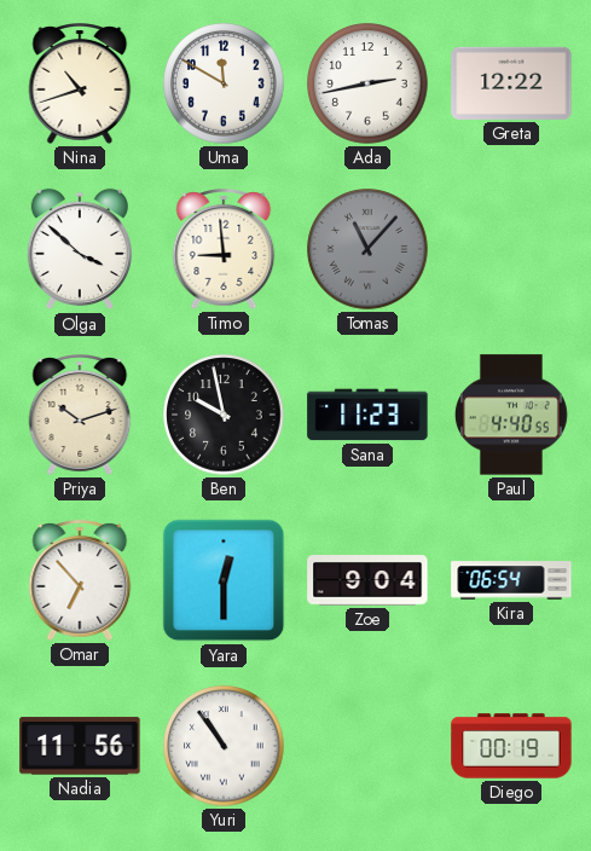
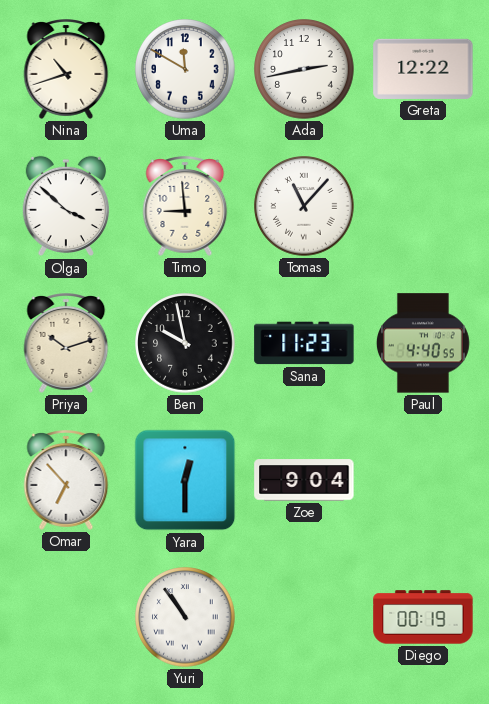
Tomas dial: grey -> white
Kira: 06:54 -> none
Nadia: 11:56 -> none
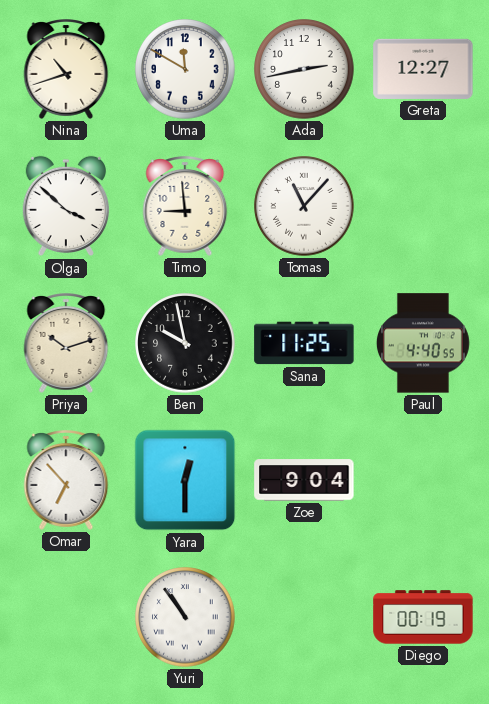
Greta: 12:22 -> 12:27
Sana: 11:23 -> 11:25
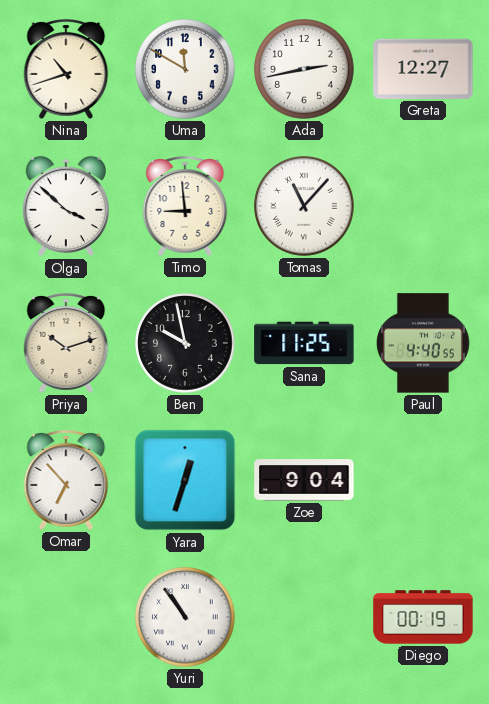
Yara: 12:30 -> 12:33
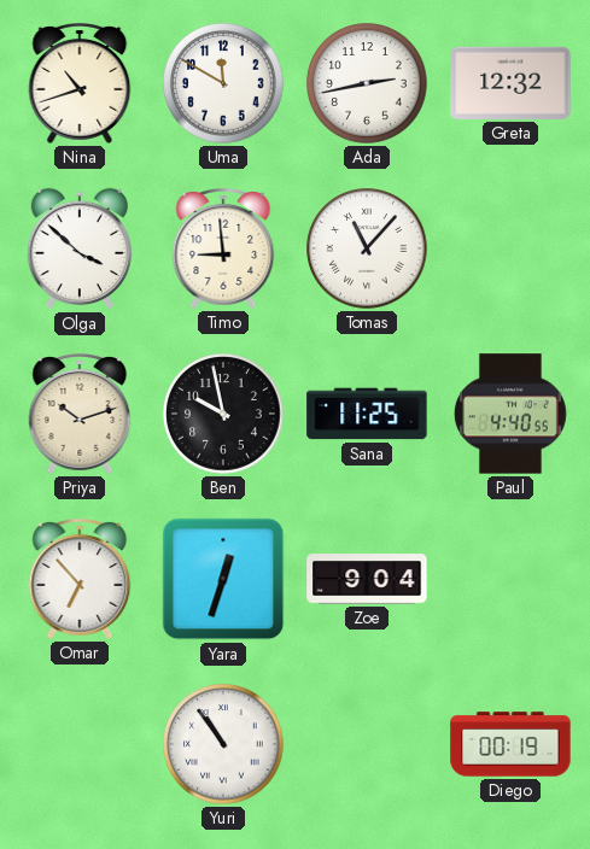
Greta: 12:27 -> 12:32
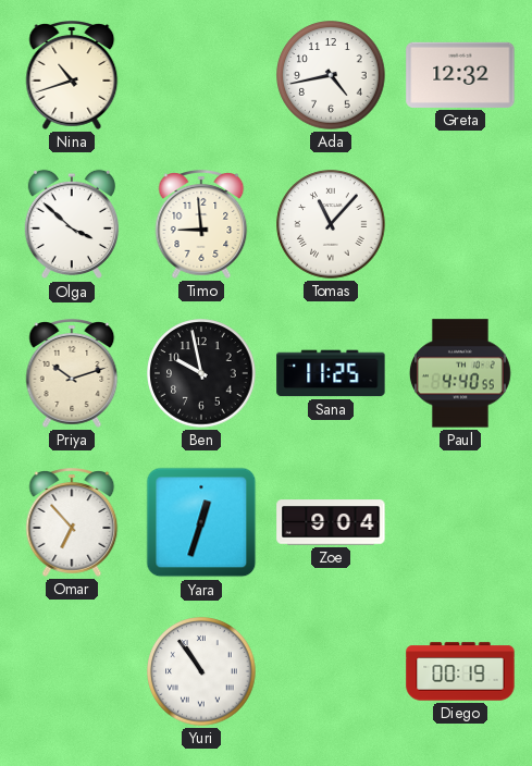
Uma: 11:50 -> none
Ada: 2:43 -> 4:43
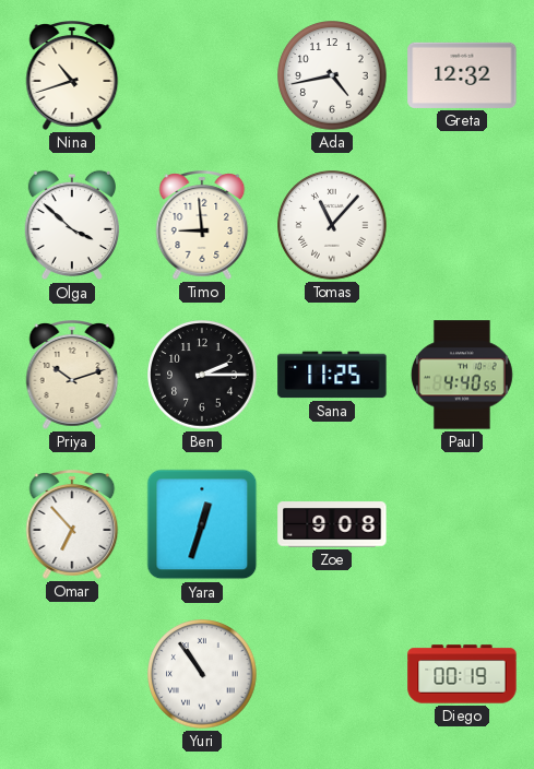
Ben: 9:58 -> 2:15
Zoe: 9:04 -> 9:08
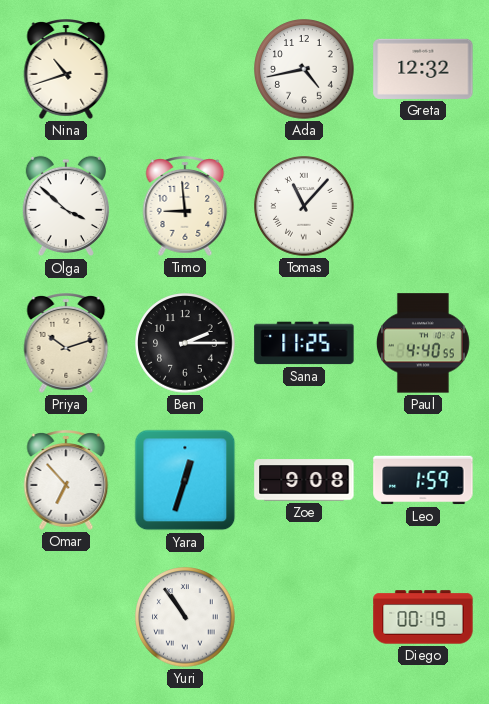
Leo: none -> 1:59
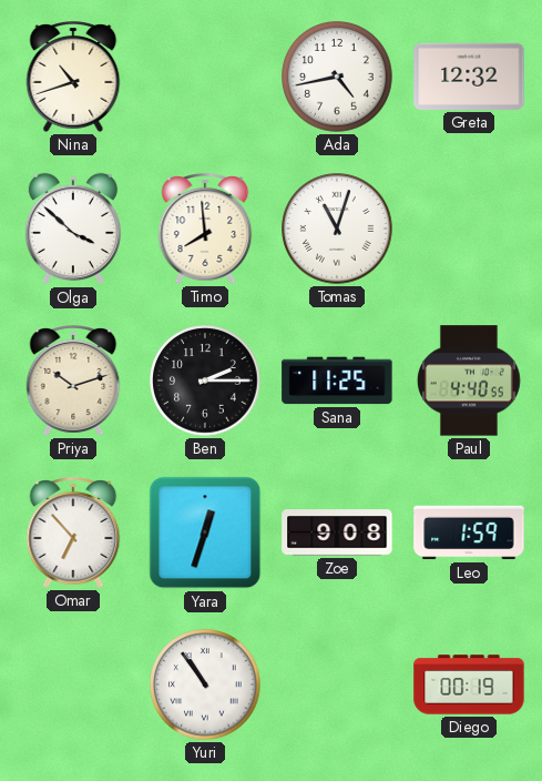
Timo: 8:59 -> 7:59
Tomas: 11:07 -> 11:03
